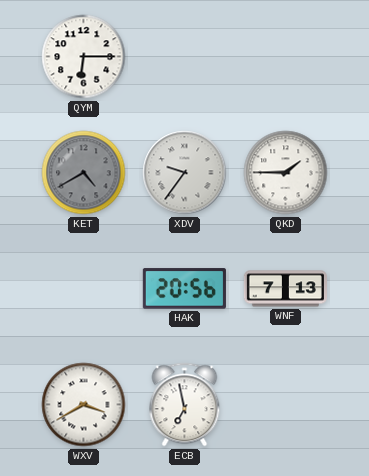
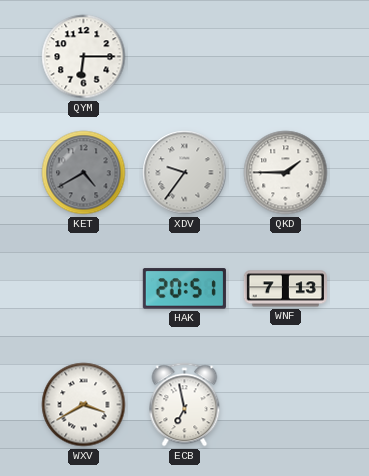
HAK: 20:56 -> 20:51
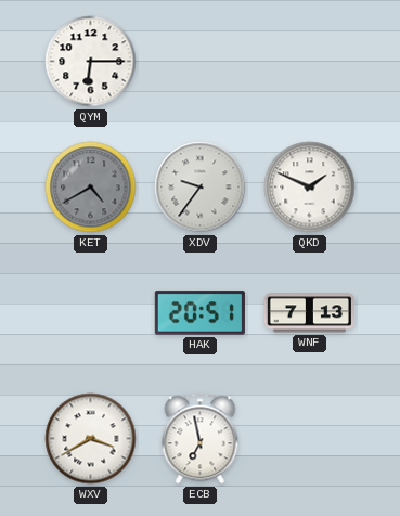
QKD: 1:45 -> 1:49
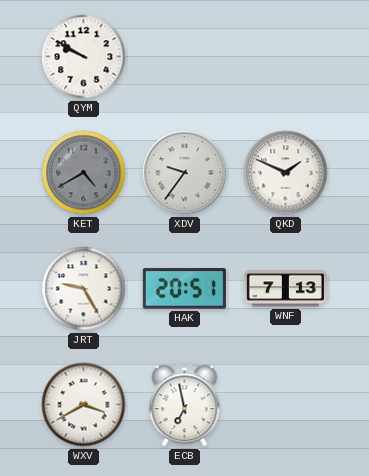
QYM: 6:15 -> 9:50
JRT: none -> 9:25
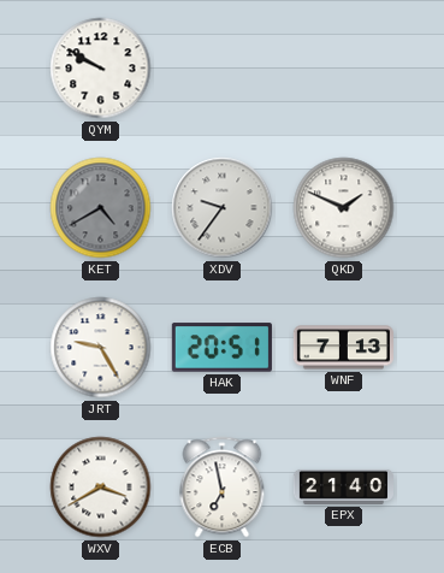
EPX: none -> 21:40
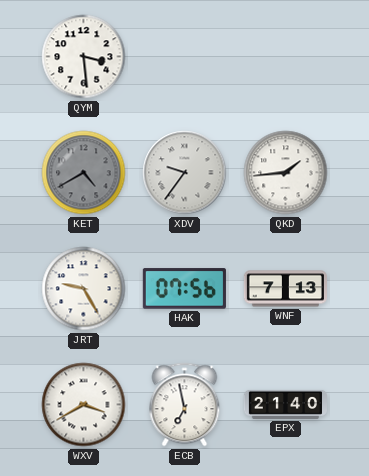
QYM: 9:50 -> 3:29
QKD: 1:49 -> 1:44
HAK: 20:51 -> 07:56
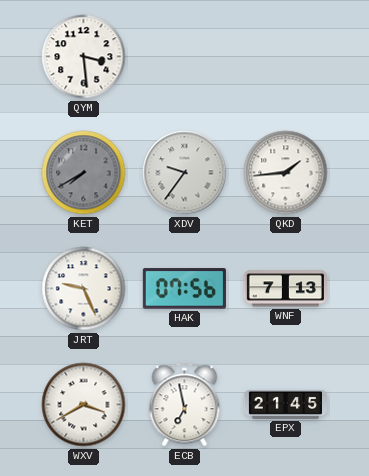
KET: 4:40 -> 7:40
JRT: 9:25 -> 9:26
EPX: 21:40 -> 21:45
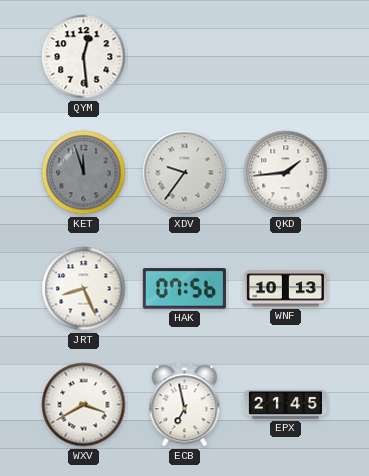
QYM: 3:29 -> 12:29
KET: 7:40 -> 11:57
JRT: 9:26 -> 8:26
WNF: 7:13 -> 10:13
